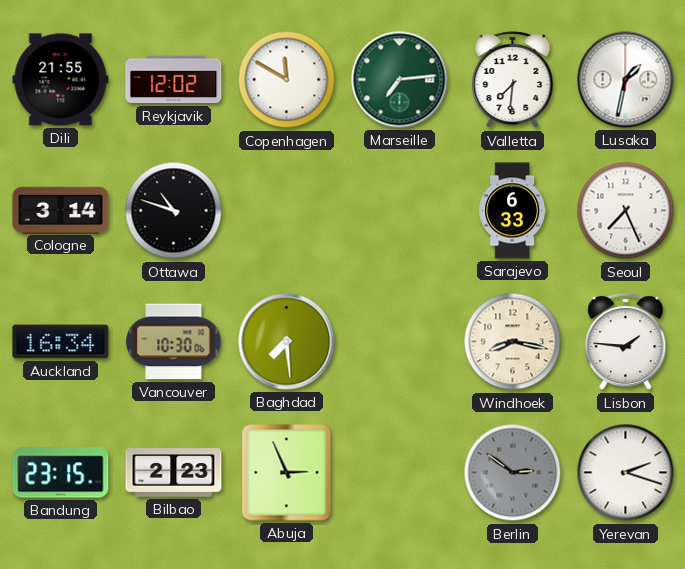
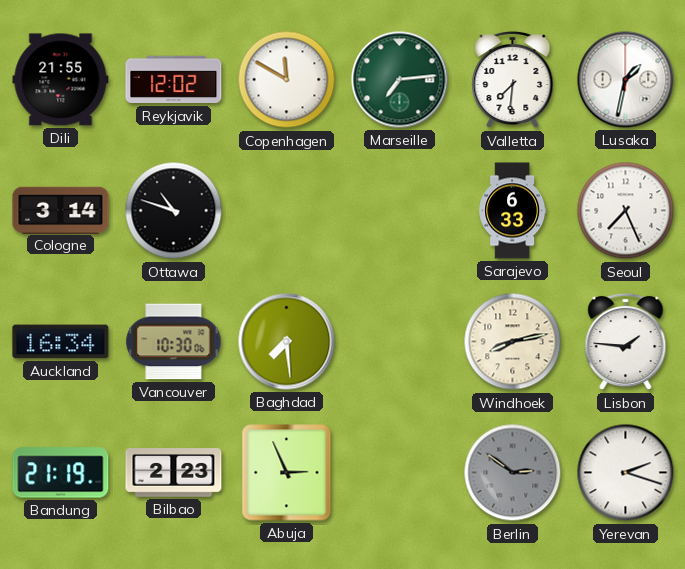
Windhoek: 8:17 -> 8:13
Bandung: 23:15 -> 21:19
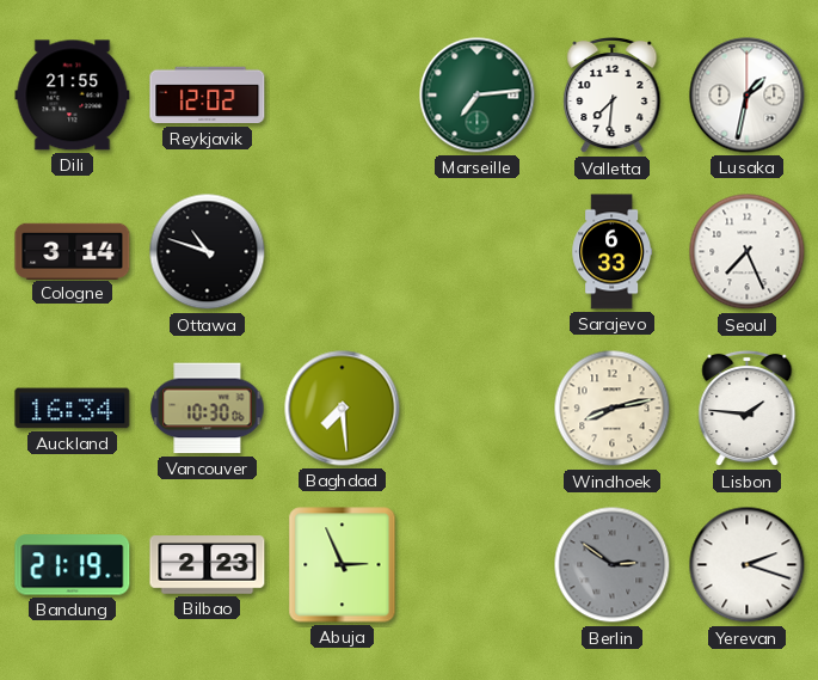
Copenhagen: 11:50 -> none
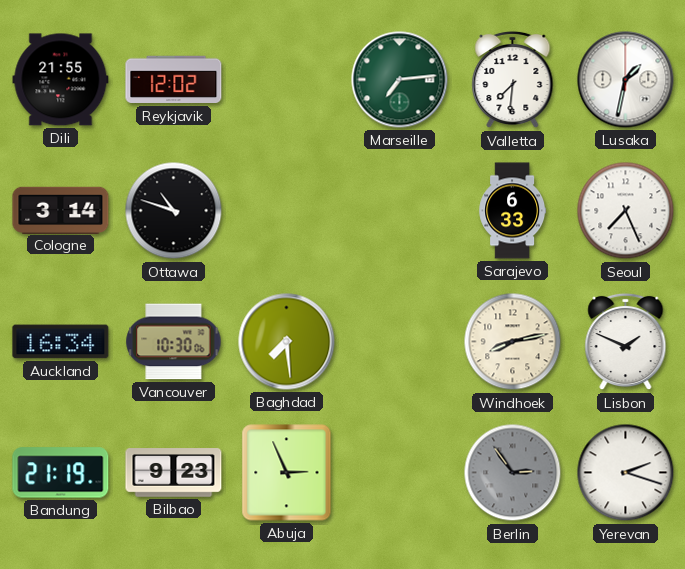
Lisbon: 1:46 -> 1:49
Bilbao: 2:23 -> 9:23
Berlin: 2:51 -> 2:54
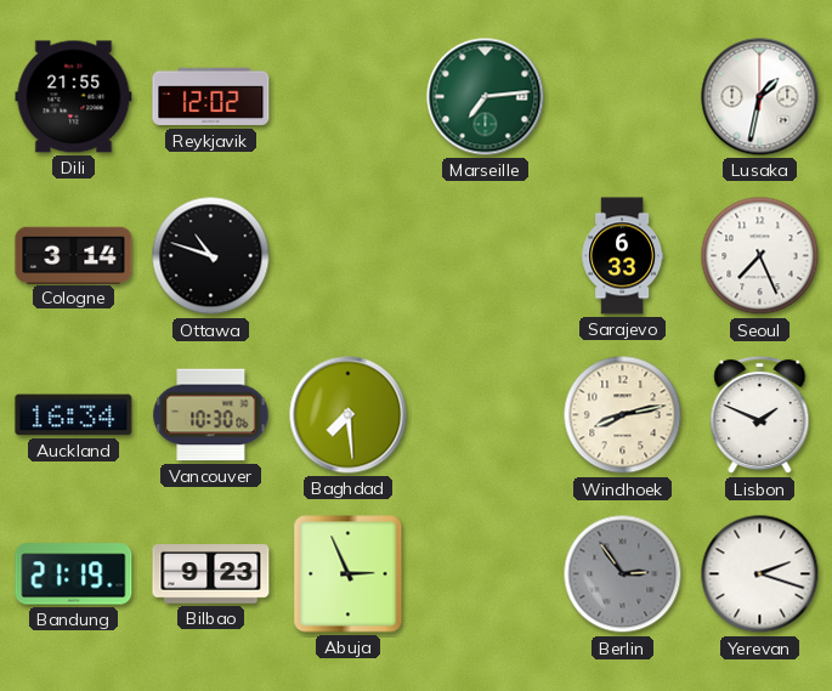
Valletta: 7:31 -> none
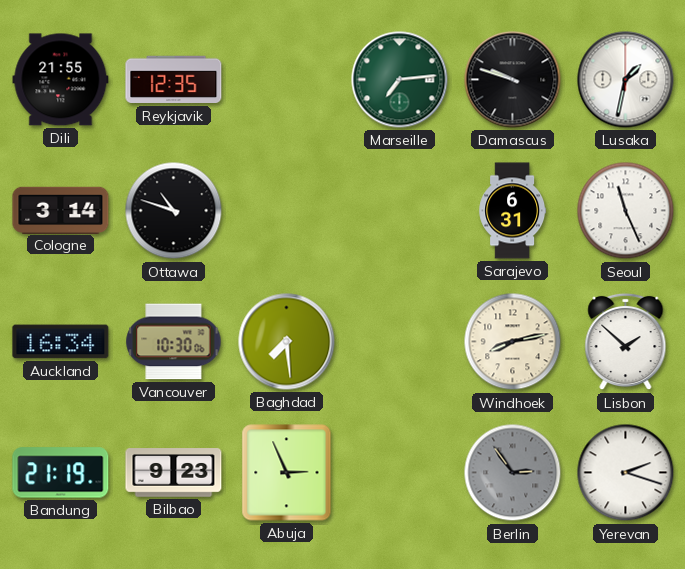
Reykjavik: 12:02 -> 12:35
Damascus: none -> 9:48
Sarajevo: 6:33 -> 6:31
Seoul: 7:26 -> 11:26
Lisbon: 1:49 -> 1:52
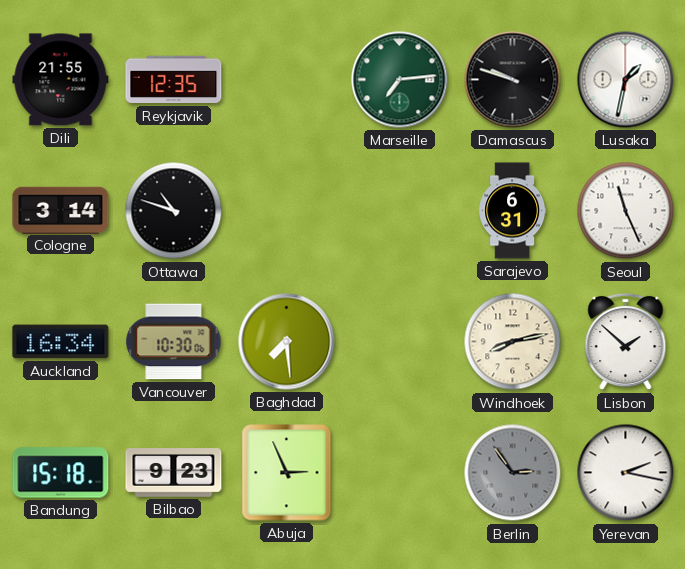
Bandung: 21:19 -> 15:18
Yerevan: 2:18 -> 2:17
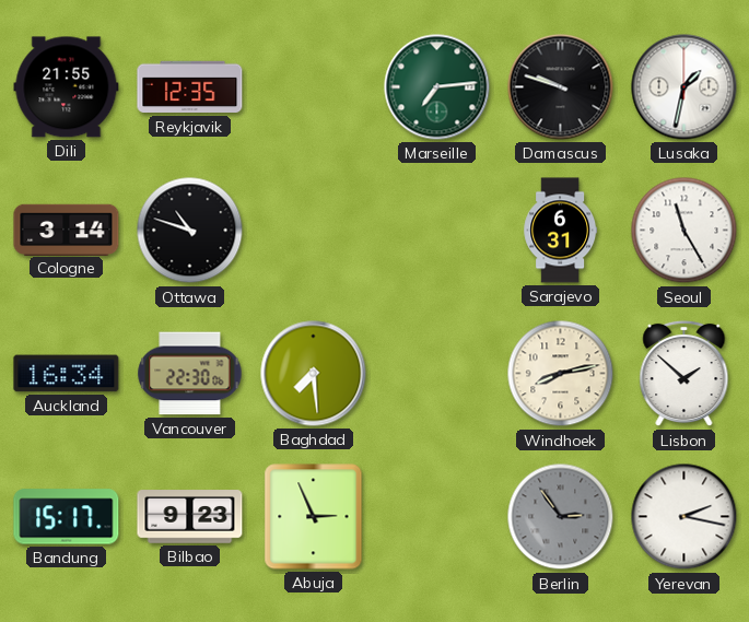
Seoul: 11:26 -> 11:25
Vancouver: 10:30 -> 22:30
Bandung: 15:18 -> 15:17
